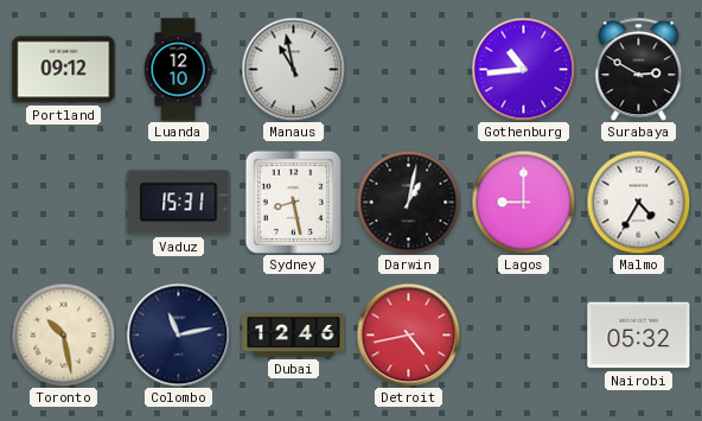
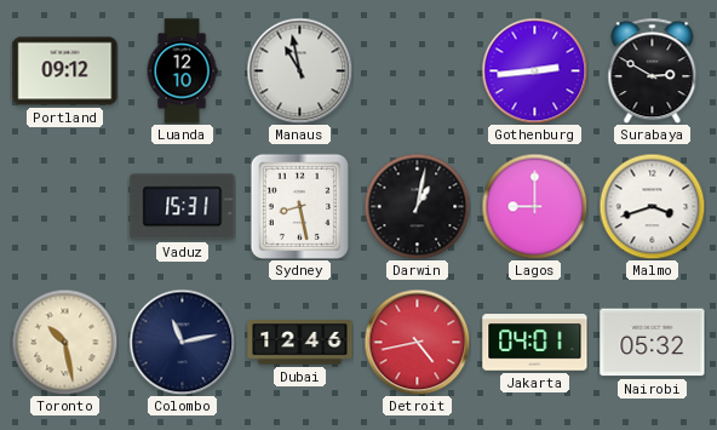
Gothenburg: 10:44 -> 2:44
Malmo: 4:35 -> 3:42
Jakarta: none -> 04:01
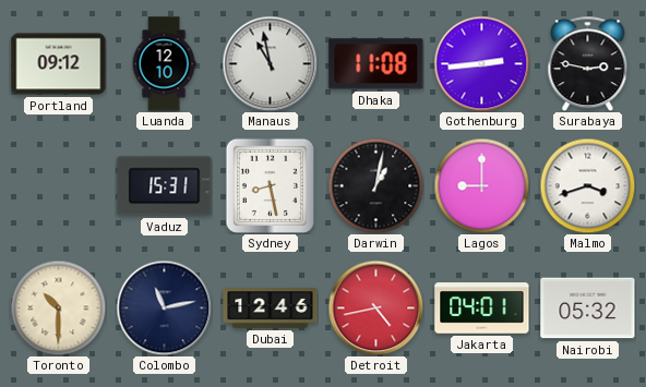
Dhaka: none -> 11:08
Surabaya: 2:50 -> 2:47
Toronto: 10:28 -> 10:30
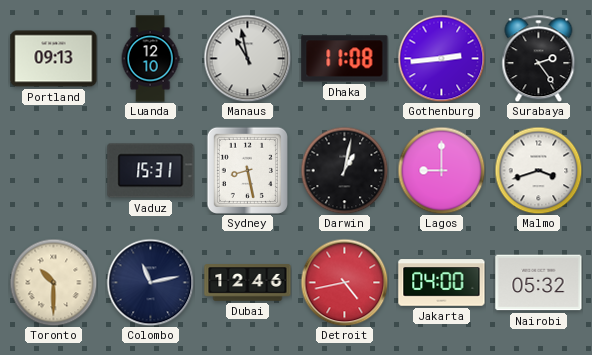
Portland: 09:12 -> 09:13
Surabaya: 2:47 -> 2:24
Jakarta: 04:01 -> 04:00
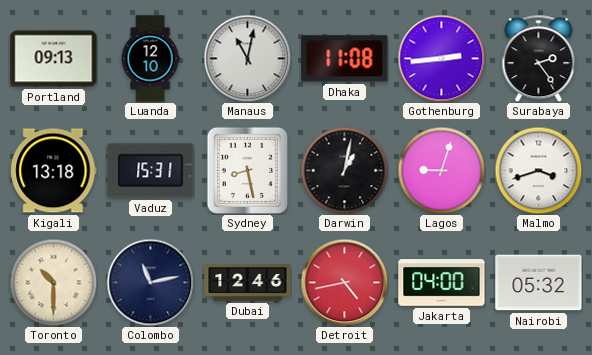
Manaus: 10:58 -> 11:02
Kigali: none -> 13:18
Lagos: 9:00 -> 9:03
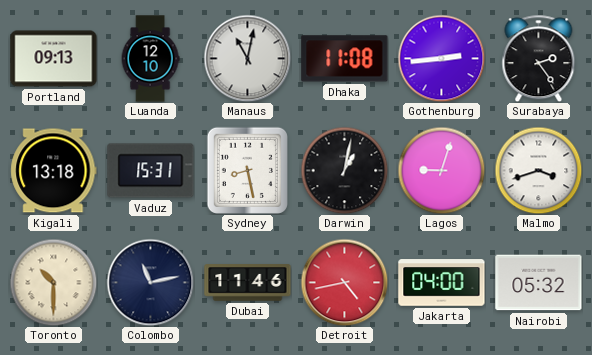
Dubai: 12:46 -> 11:46
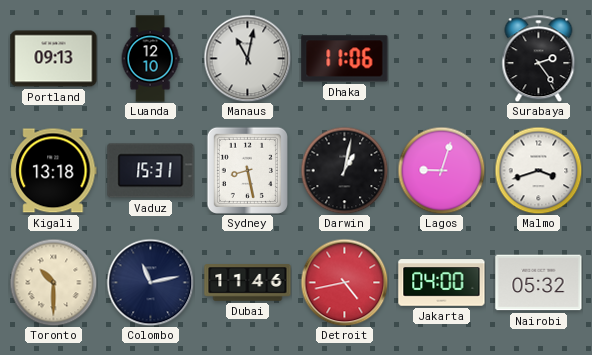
Dhaka: 11:08 -> 11:06
Gothenburg: 2:44 -> none
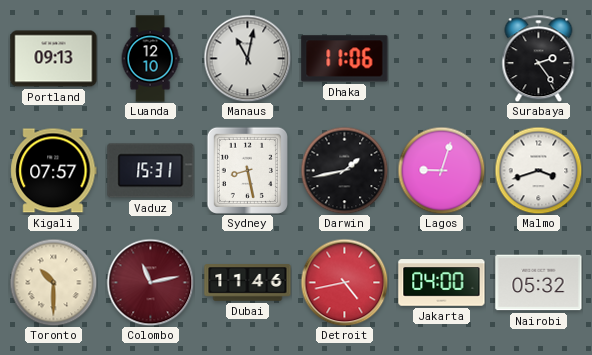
Kigali: 13:18 -> 07:57
Darwin: 1:02 -> 1:43
Colombo dial: navy -> burgundy
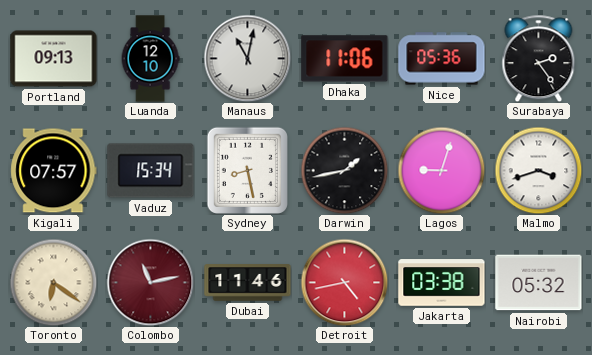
Nice: none -> 05:36
Vaduz: 15:31 -> 15:34
Toronto: 10:30 -> 6:21
Jakarta: 04:00 -> 03:38
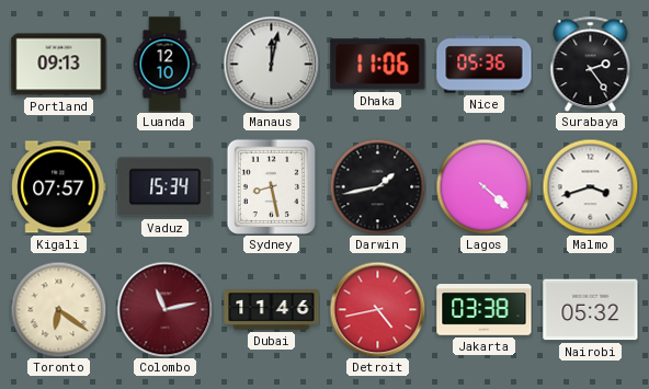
Manaus: 11:02 -> 12:02
Lagos: 9:03 -> 4:22
